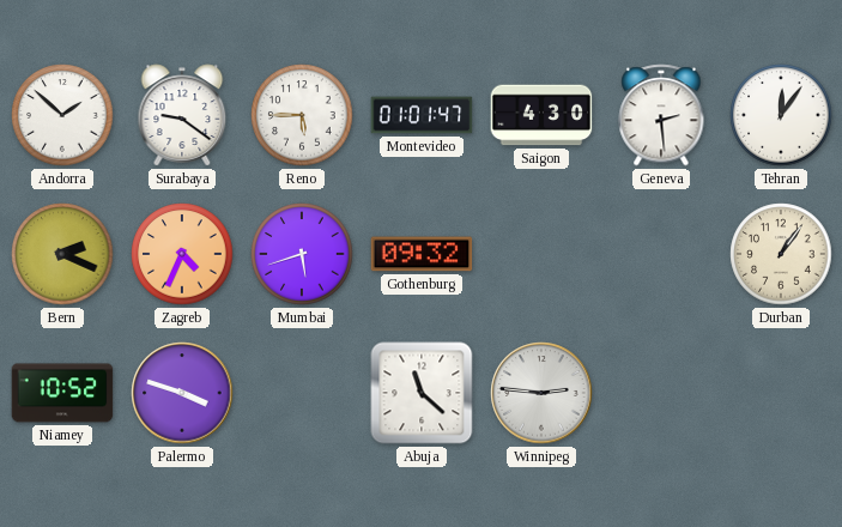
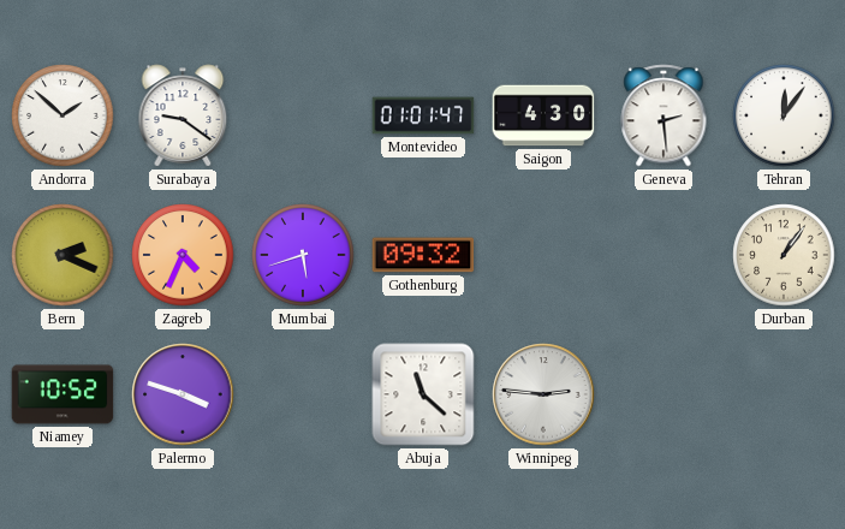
Reno: 5:45 -> none
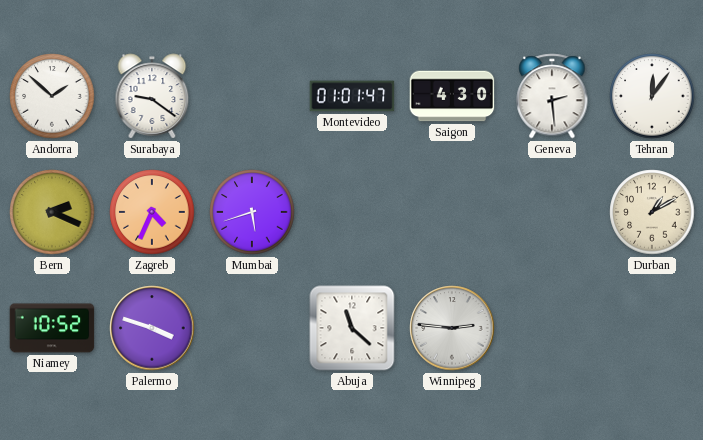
Gothenburg: 09:32 -> none
Durban: 1:06 -> 1:10
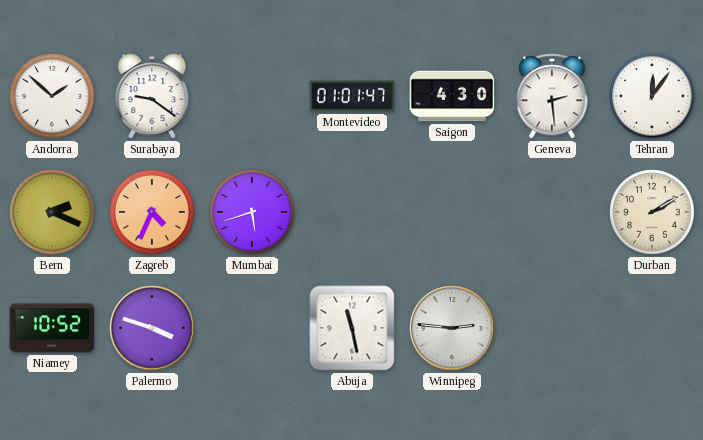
Durban: 1:10 -> 2:10
Abuja: 11:22 -> 11:28
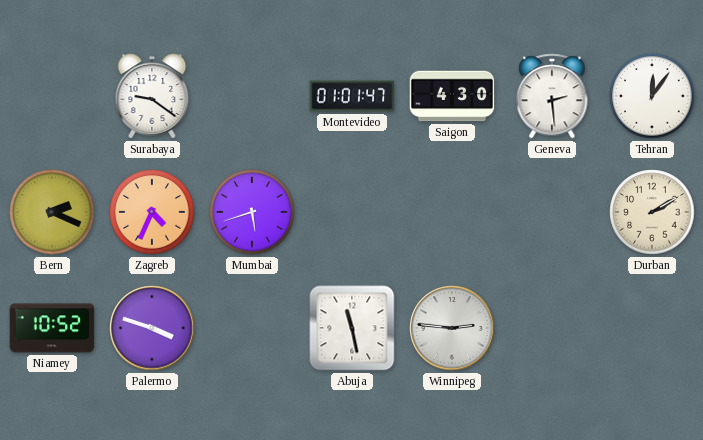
Andorra: 1:52 -> none
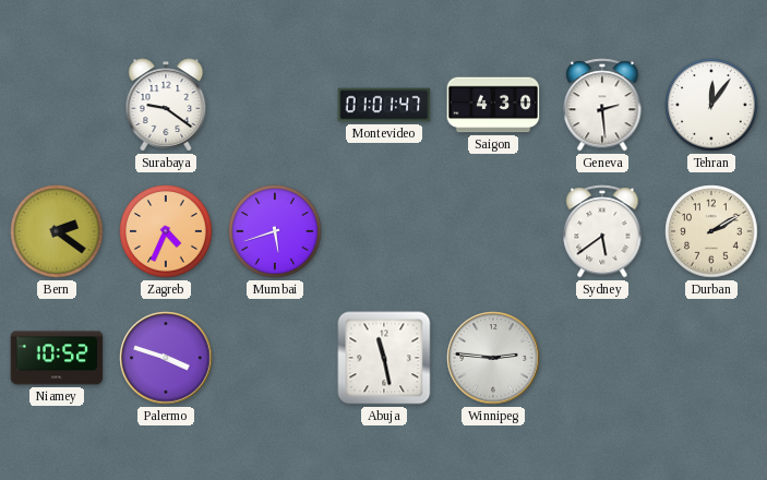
Bern: 2:19 -> 2:21
Sydney: none -> 5:39
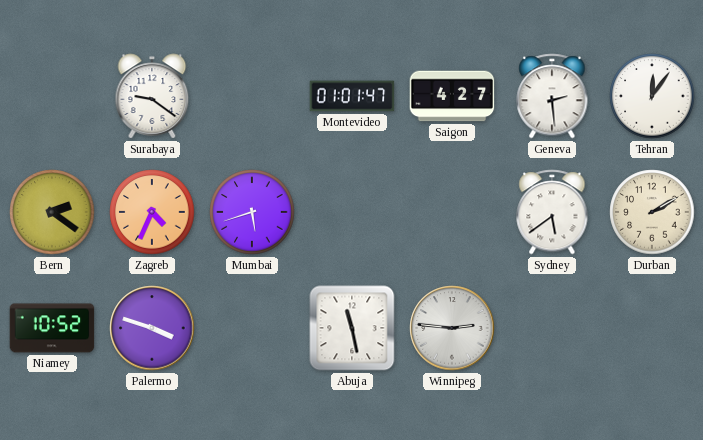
Saigon: 4:30 -> 4:27
